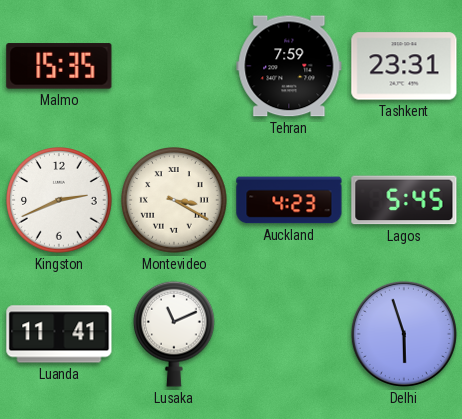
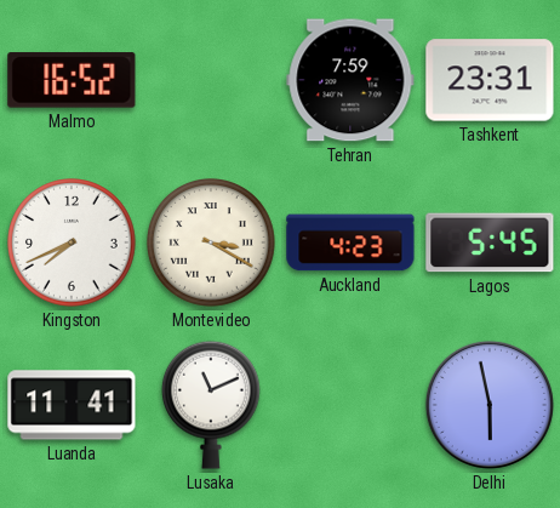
Malmo: 15:35 -> 16:52
Kingston: 2:41 -> 7:41
Delhi: 5:57 -> 5:58
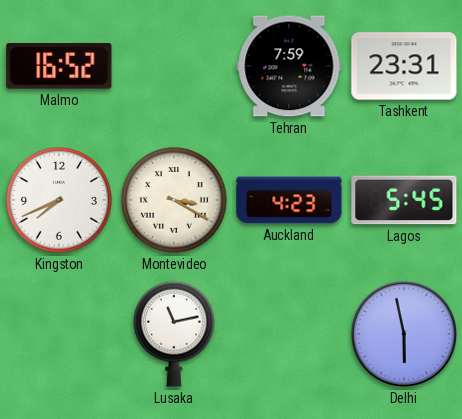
Luanda: 11:41 -> none
Lusaka: 11:11 -> 11:13
